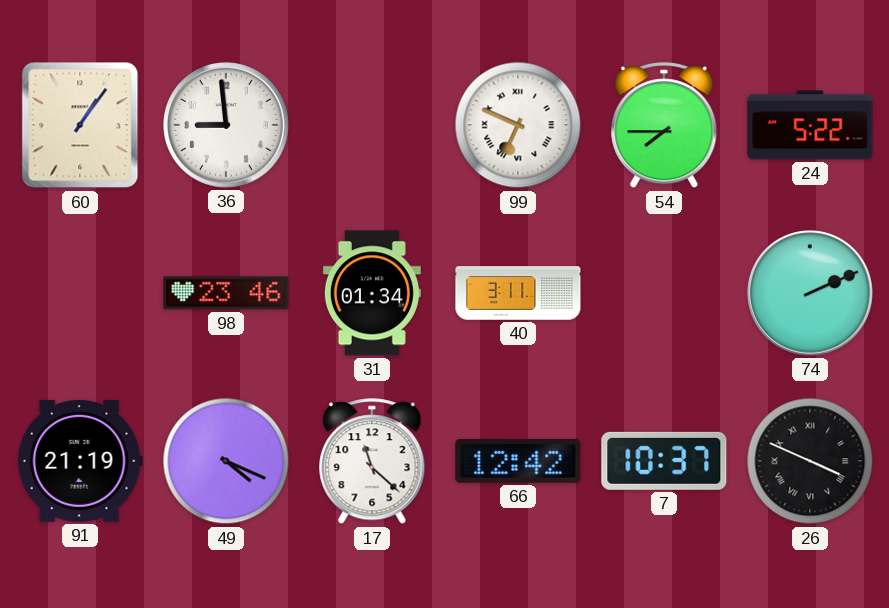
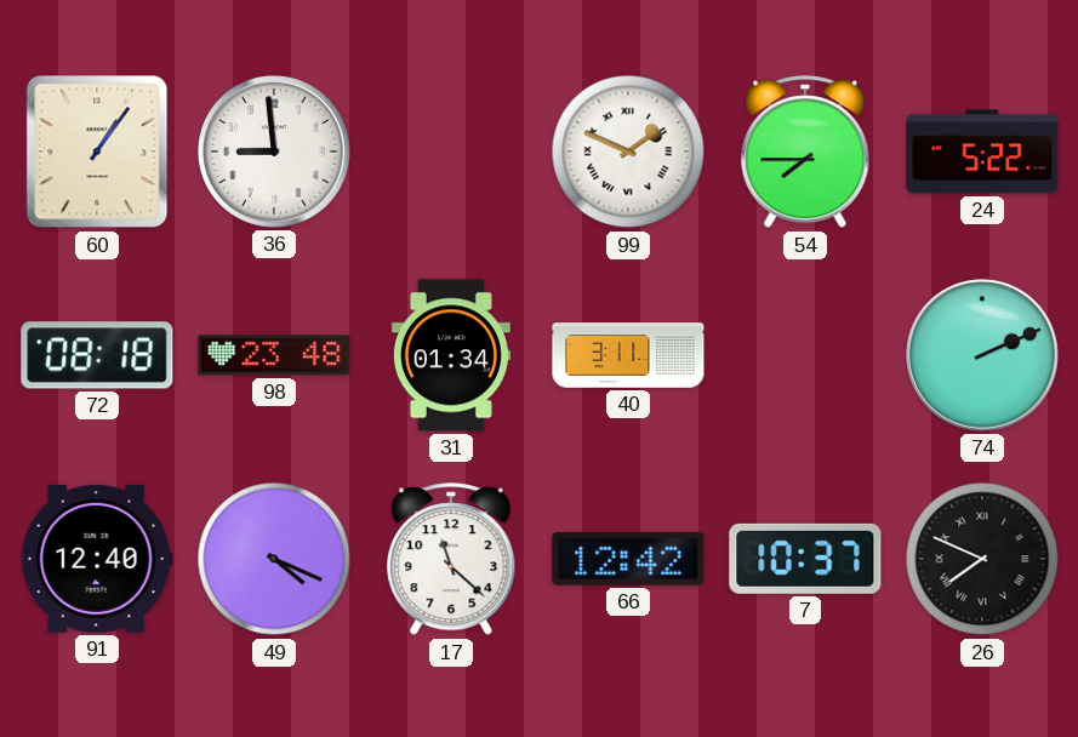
99: 6:49 -> 1:49
72: none -> 08:18
98: 23:46 -> 23:48
91: 21:19 -> 12:40
26: 3:49 -> 7:49
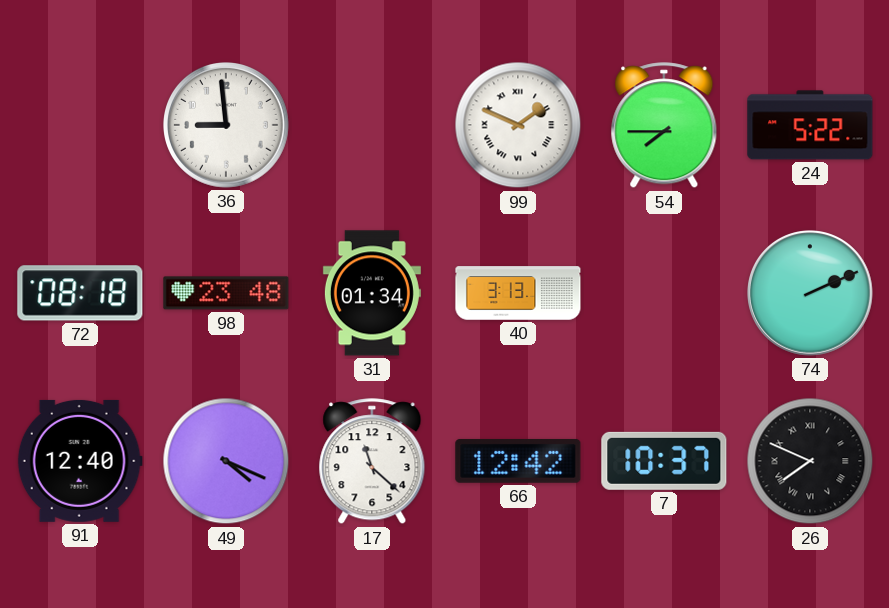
60: 1:06 -> none
40: 3:11 -> 3:13
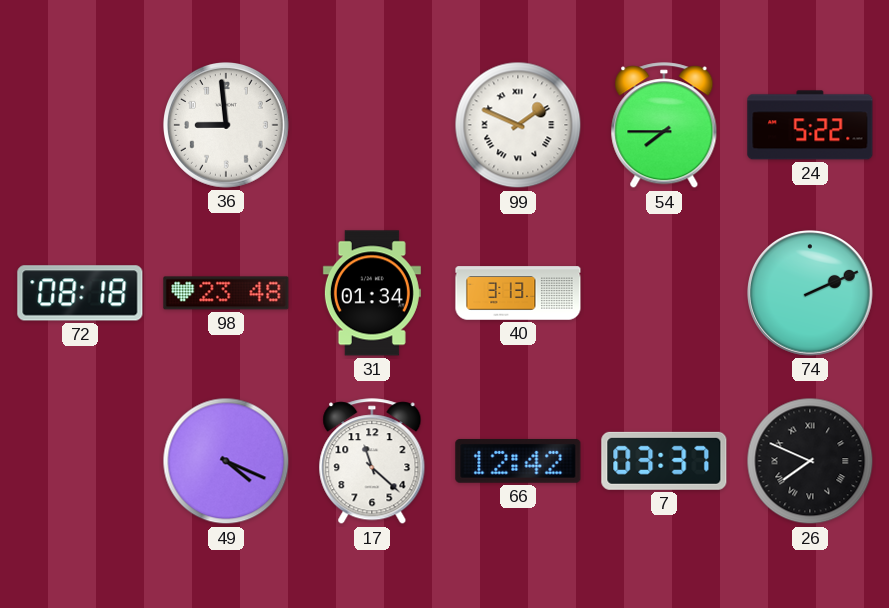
91: 12:40 -> none
7: 10:37 -> 03:37
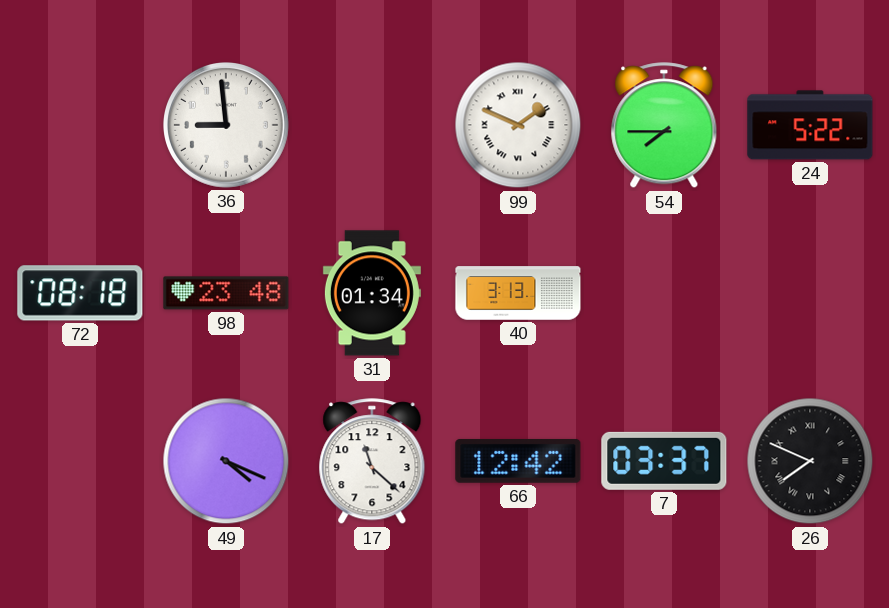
74: 2:11 -> none
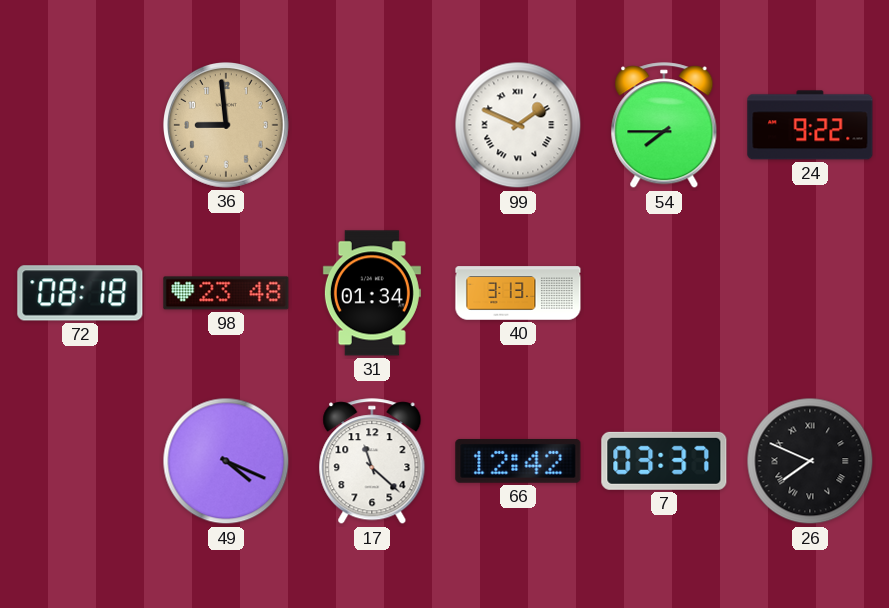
36 dial: white -> champagne
24: 5:22 -> 9:22
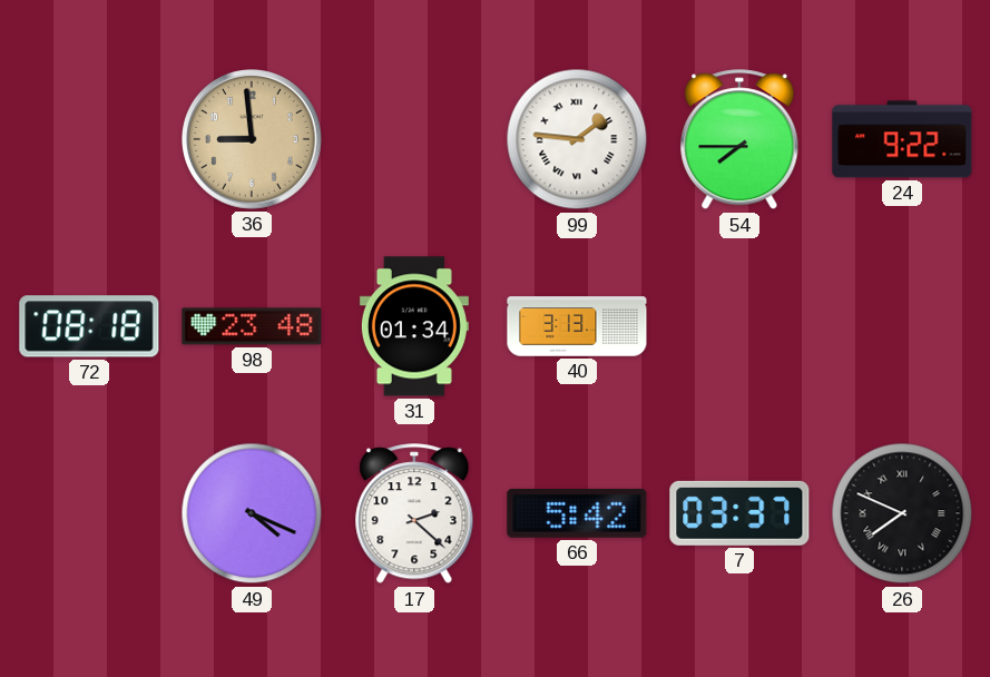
99: 1:49 -> 1:46
17: 11:22 -> 2:22
66: 12:42 -> 5:42
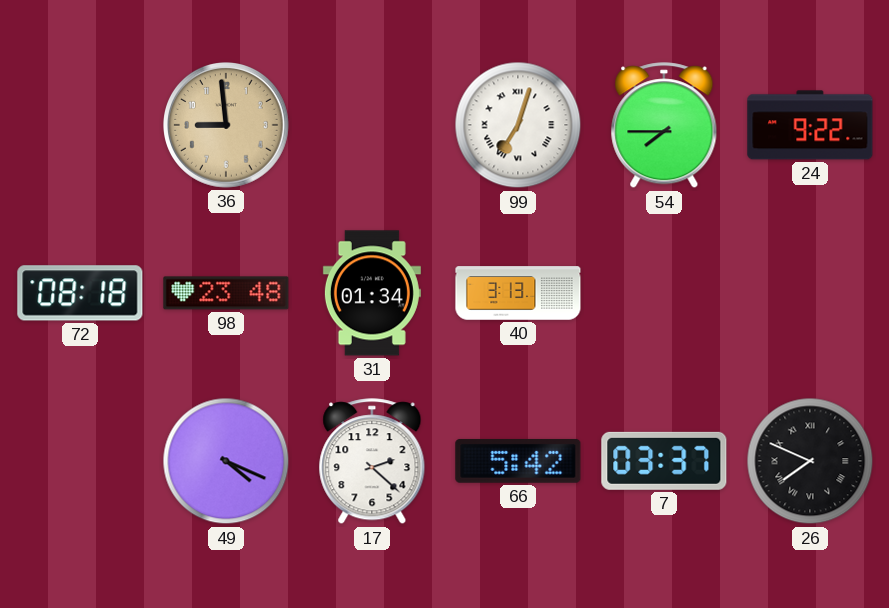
99: 1:46 -> 7:03
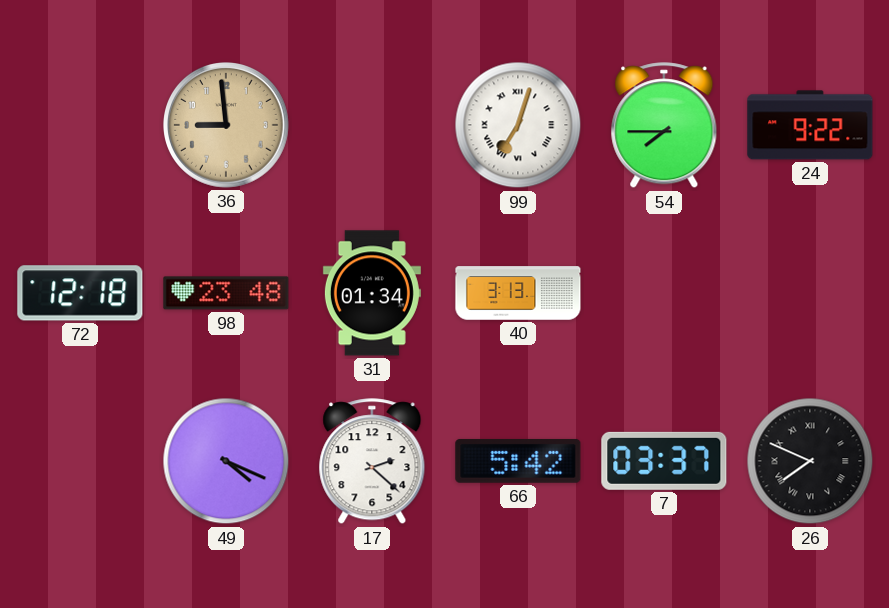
72: 08:18 -> 12:18
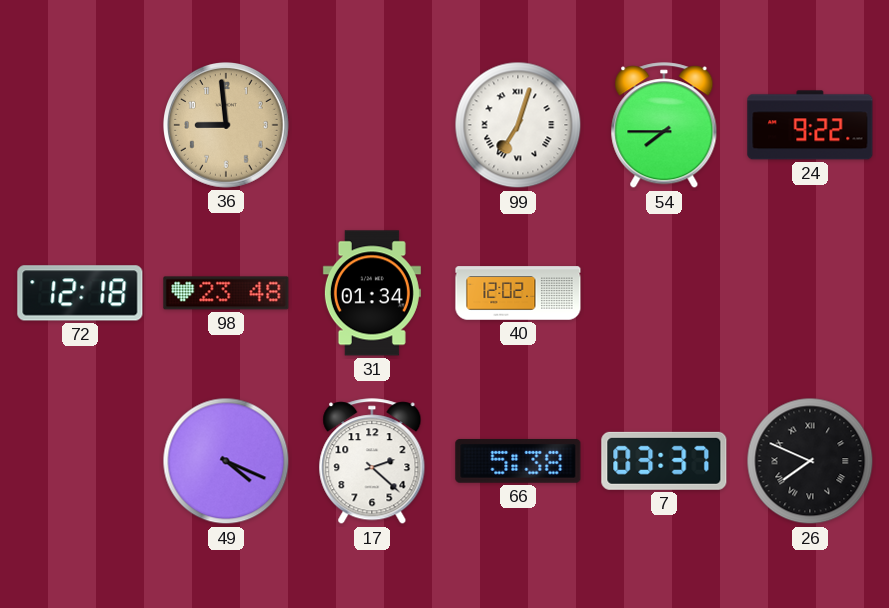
40: 3:13 -> 12:02
66: 5:42 -> 5:38
